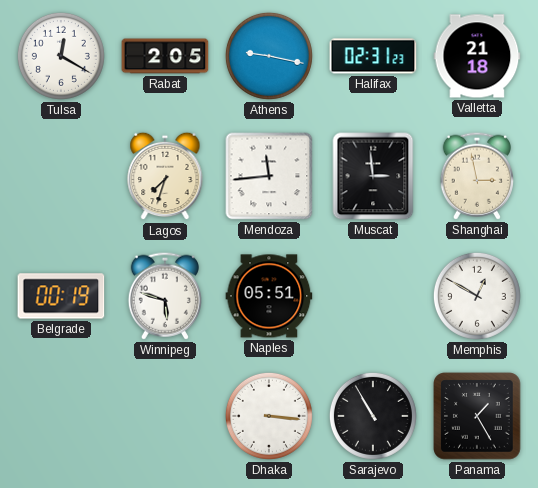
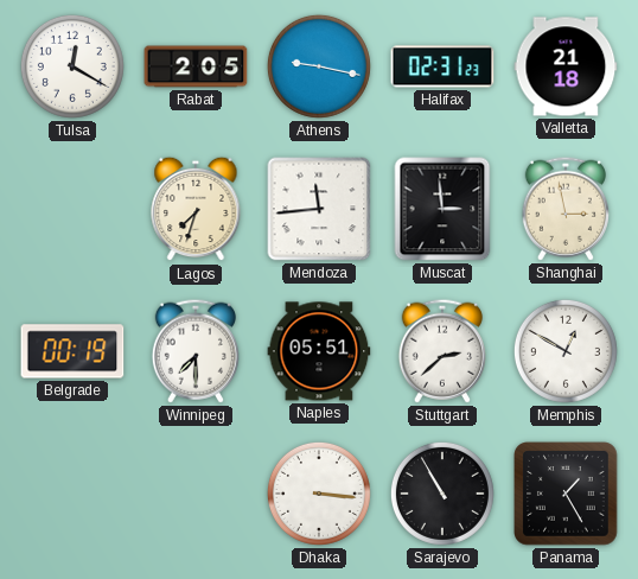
Winnipeg: 5:48 -> 7:30
Stuttgart: none -> 2:38
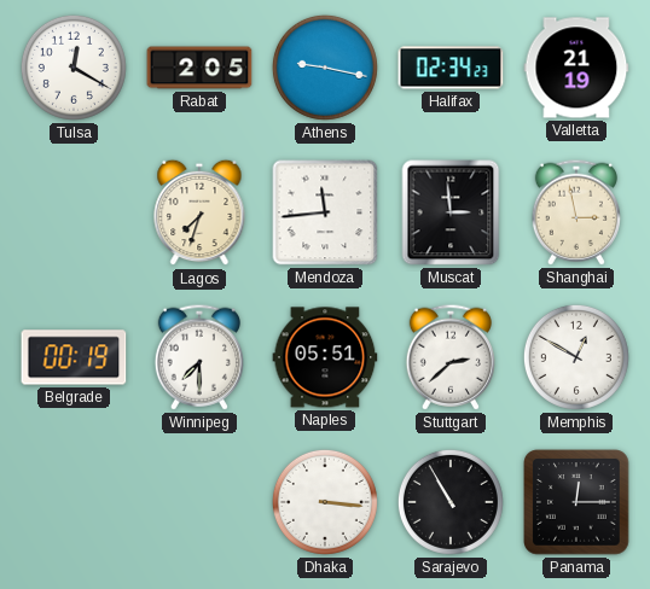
Halifax: 02:31 -> 02:34
Valletta: 21:18 -> 21:19
Panama: 1:25 -> 12:15
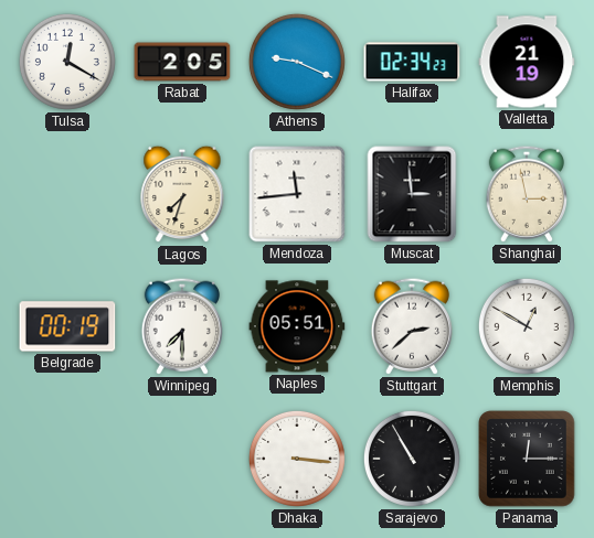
Athens: 9:17 -> 9:19
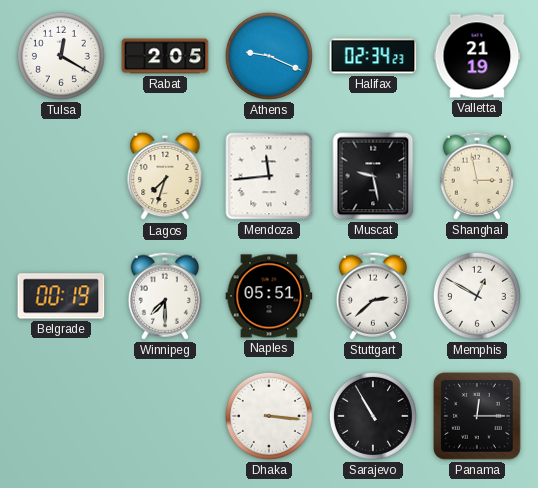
Muscat: 2:59 -> 9:28
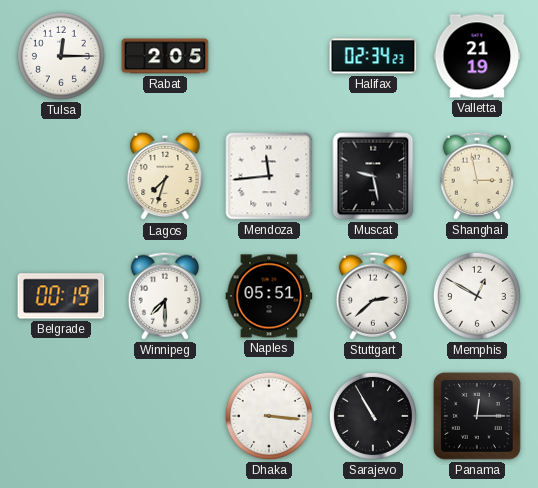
Tulsa: 12:20 -> 12:15
Athens: 9:19 -> none
